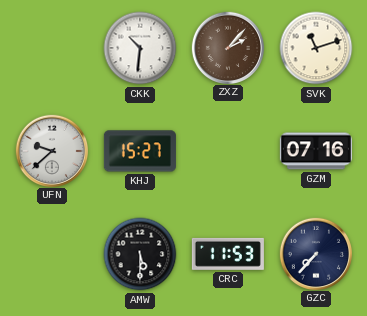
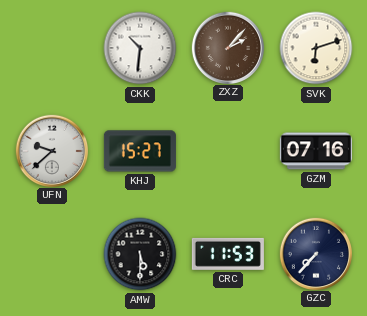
SVK: 11:12 -> 6:12
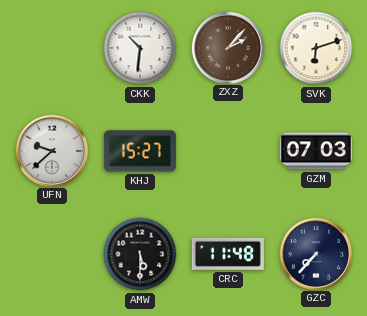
GZM: 07:16 -> 07:03
CRC: 11:53 -> 11:48
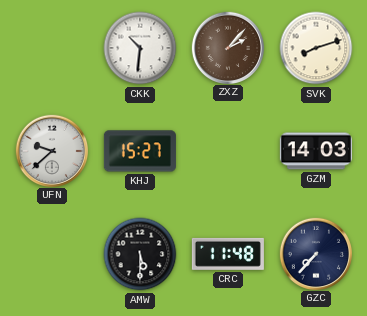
SVK: 6:12 -> 8:12
GZM: 07:03 -> 14:03
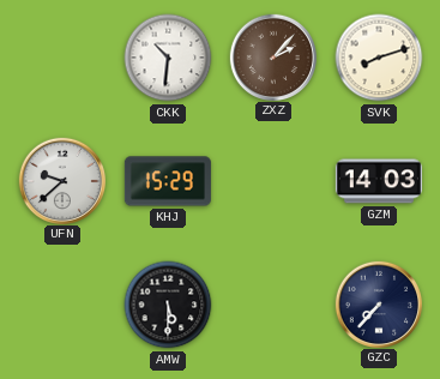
KHJ: 15:27 -> 15:29
CRC: 11:48 -> none
